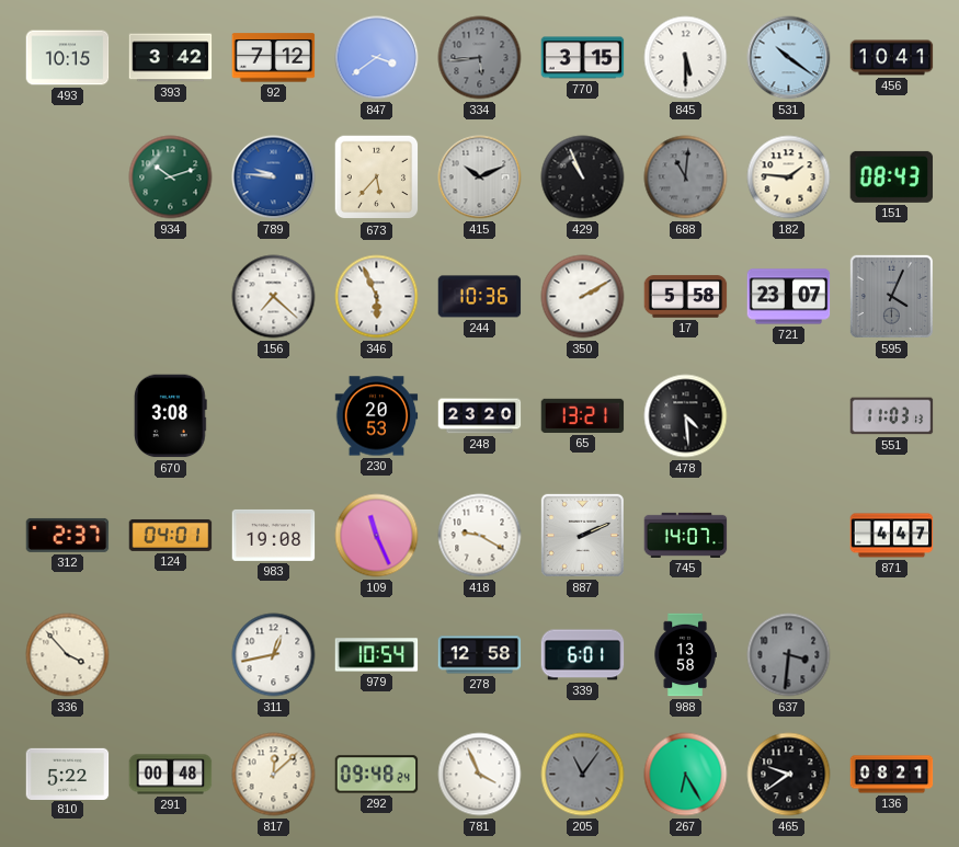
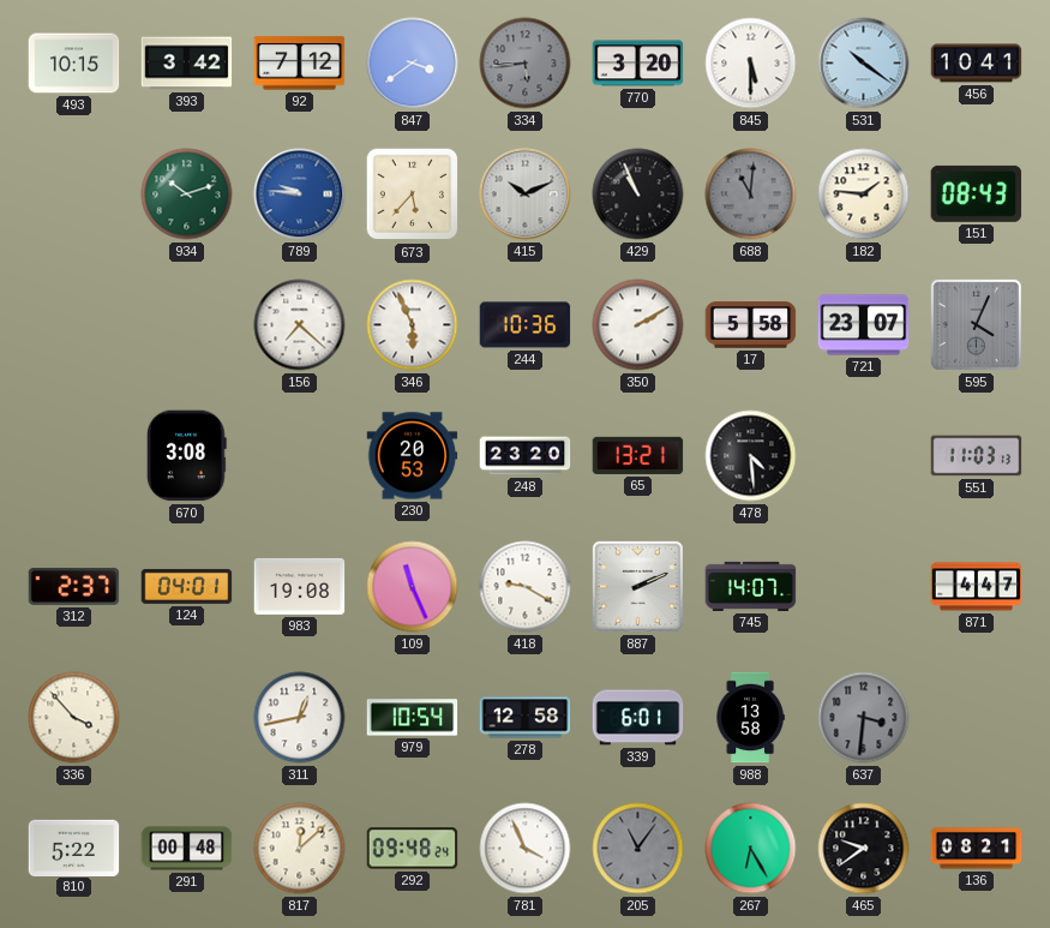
770: 3:15 -> 3:20
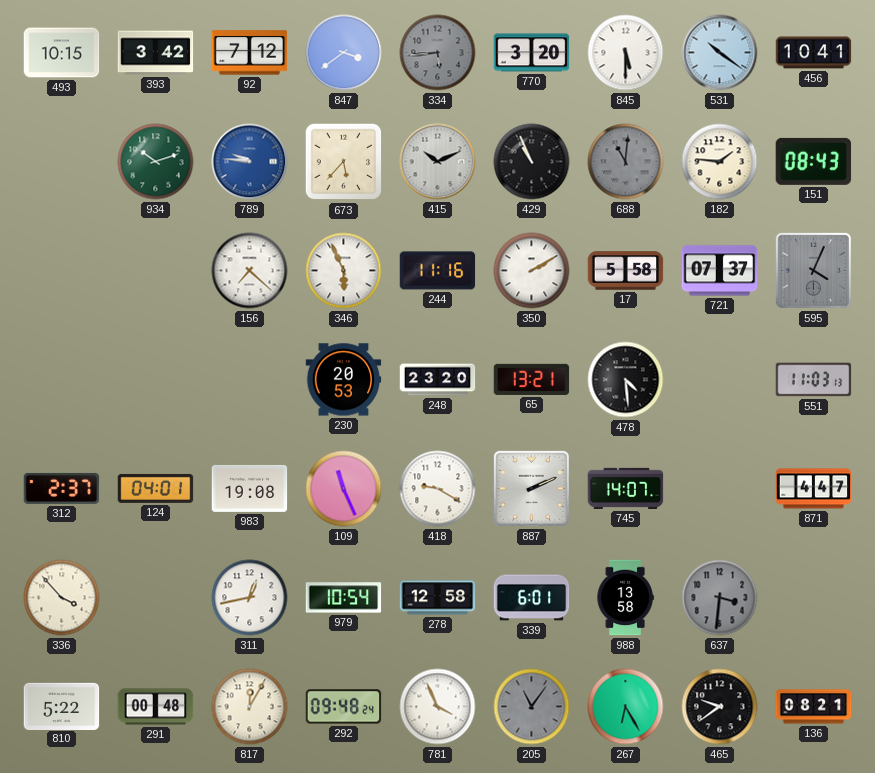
244: 10:36 -> 11:16
721: 23:07 -> 07:37
670: 3:08 -> none
817: 12:08 -> 12:05
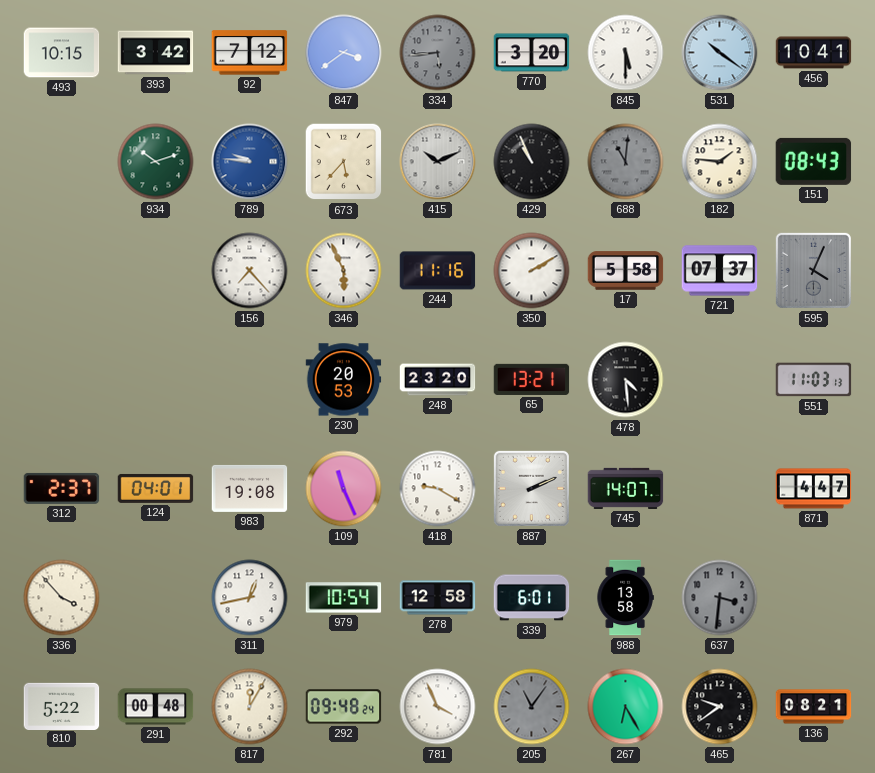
156: 7:22 -> 7:23
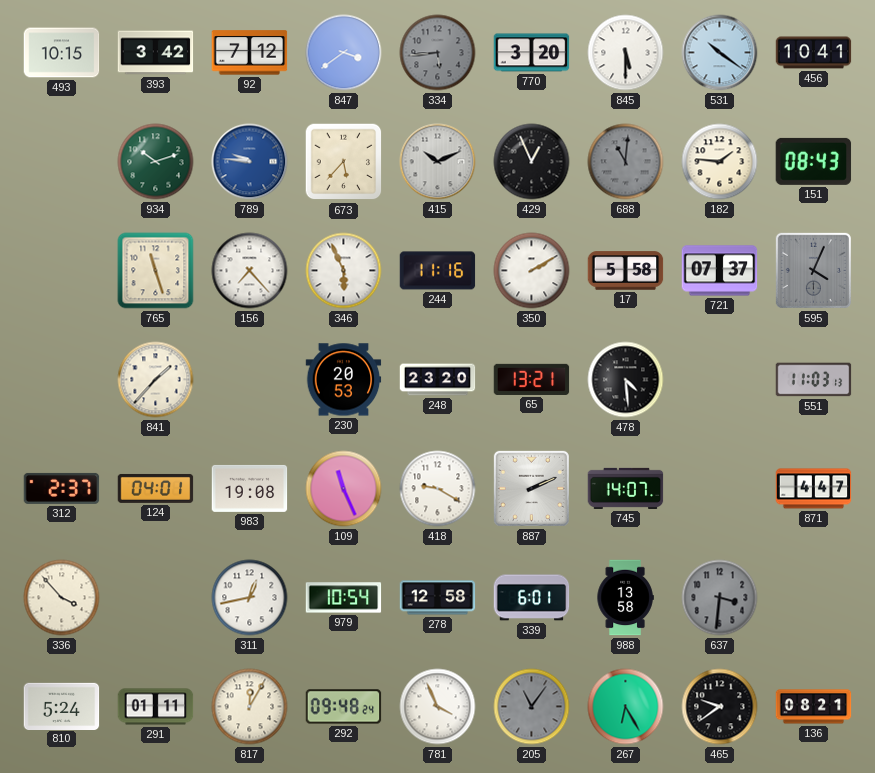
429: 10:56 -> 12:56
765: none -> 11:27
841: none -> 1:37
810: 5:22 -> 5:24
291: 00:48 -> 01:11
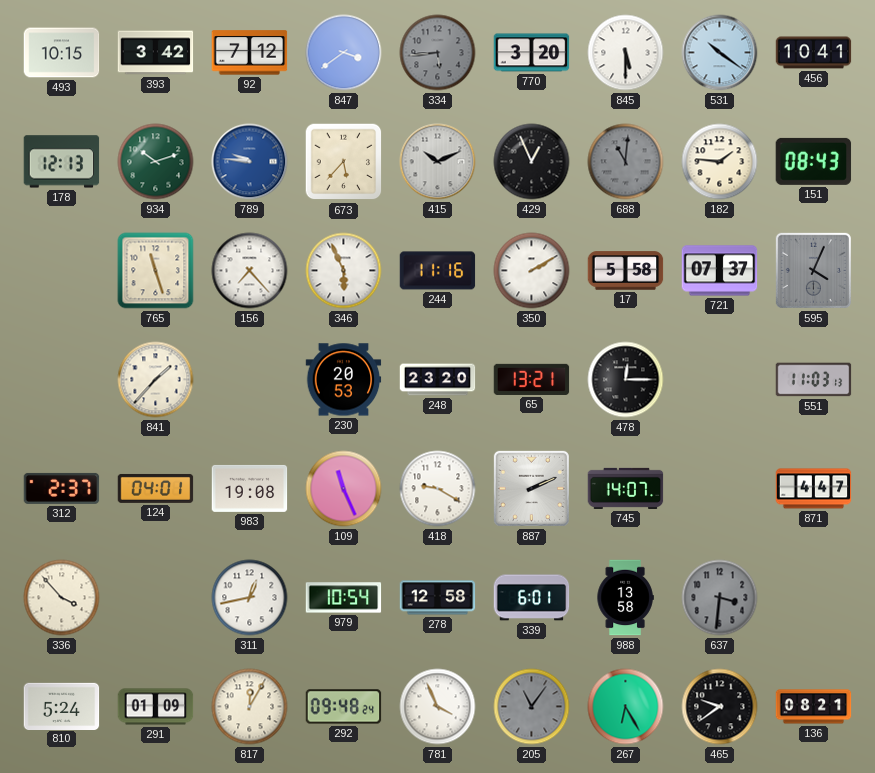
178: none -> 12:13
478: 4:29 -> 12:15
291: 01:11 -> 01:09
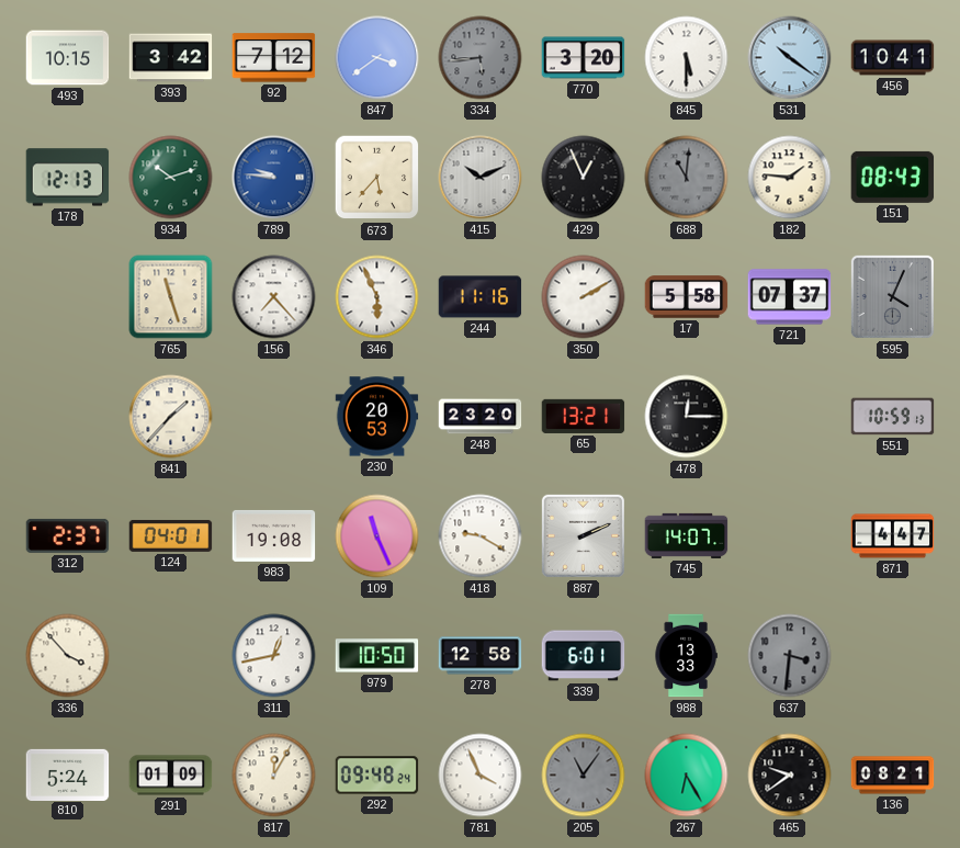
551: 11:03 -> 10:59
979: 10:54 -> 10:50
988: 13:58 -> 13:33
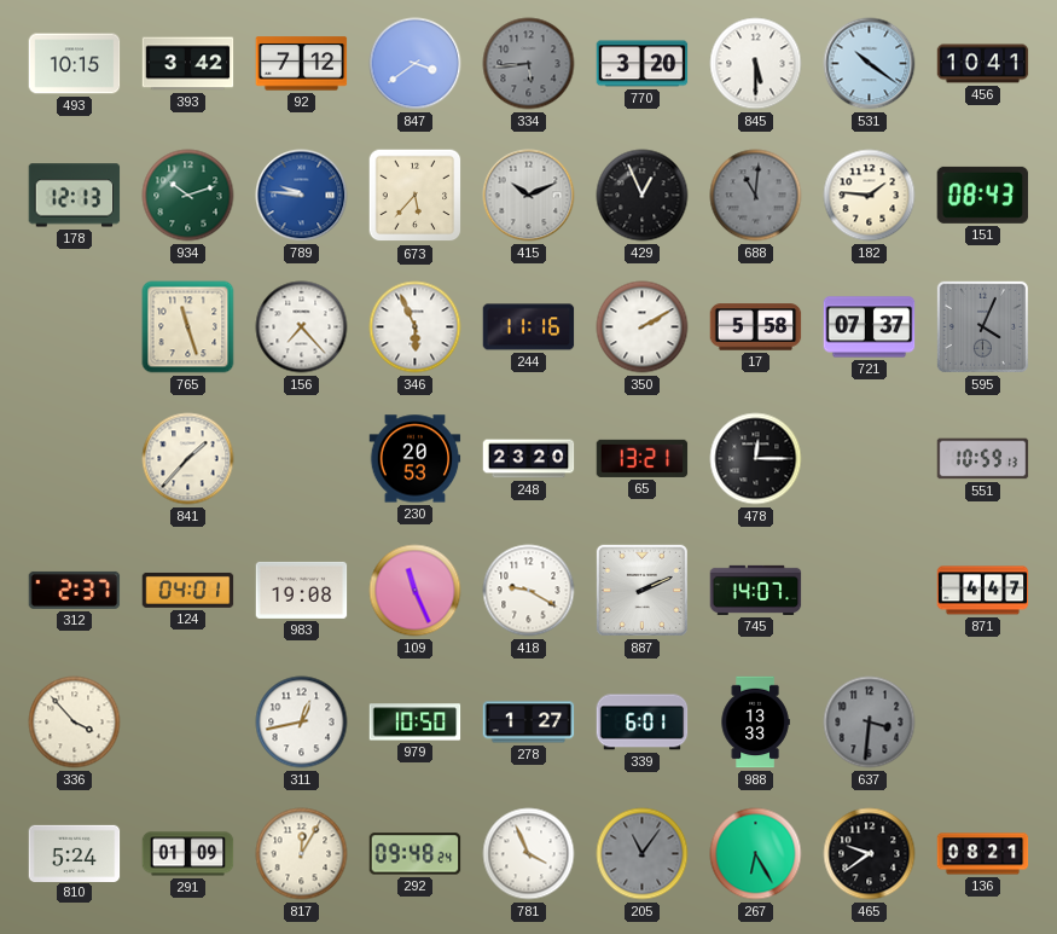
278: 12:58 -> 1:27
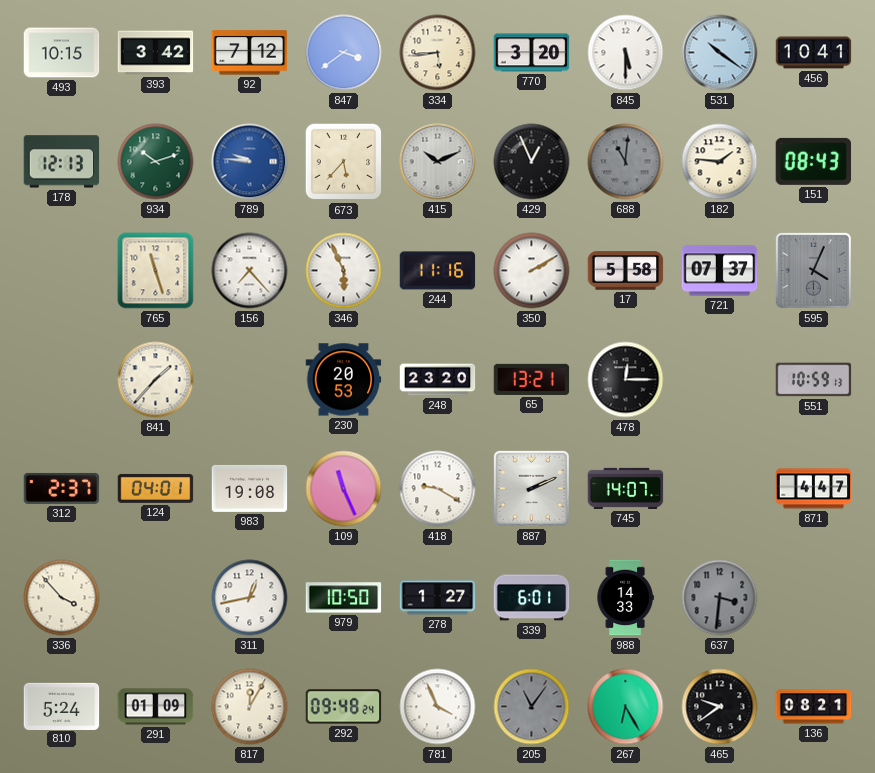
334 dial: grey -> cream
988: 13:33 -> 14:33
